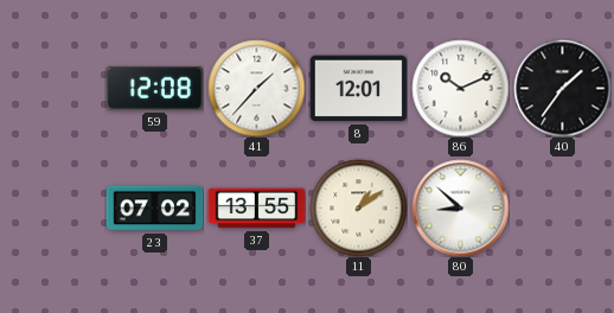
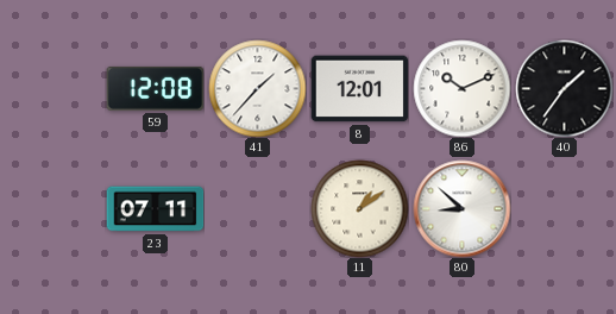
23: 07:02 -> 07:11
37: 13:55 -> none
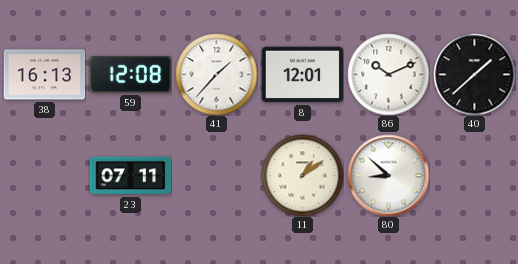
38: none -> 16:13
40: 1:36 -> 1:38
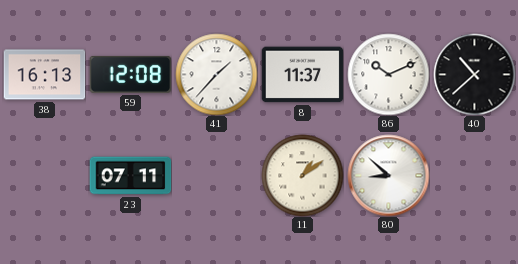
8: 12:01 -> 11:37
40: 1:38 -> 10:38
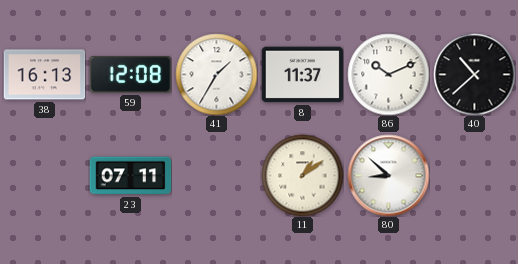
41: 1:37 -> 1:35
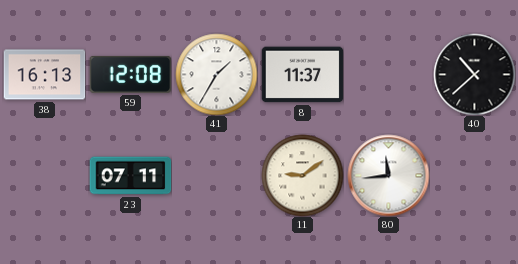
86: 10:11 -> none
11: 1:09 -> 9:09
80: 8:52 -> 11:44
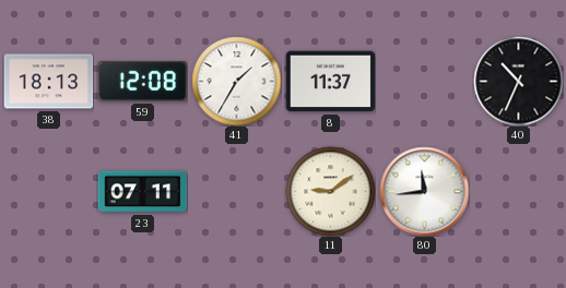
38: 16:13 -> 18:13
40: 10:38 -> 10:34
